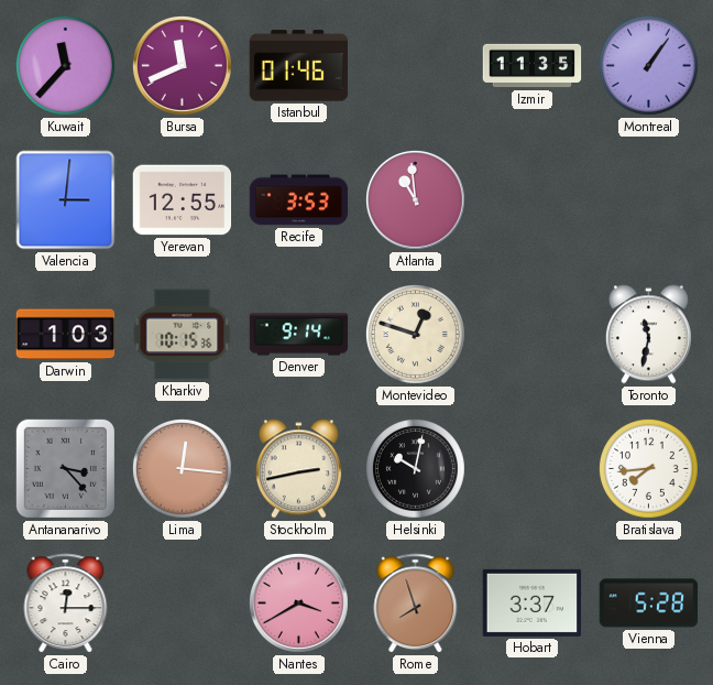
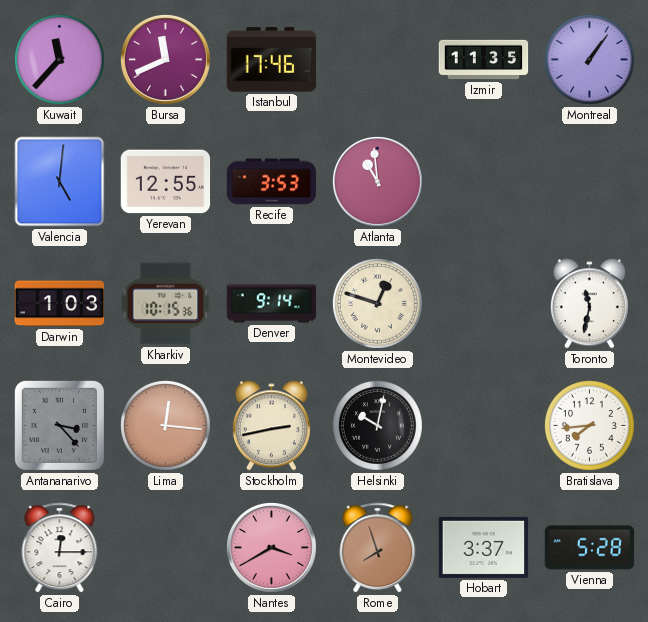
Istanbul: 01:46 -> 17:46
Valencia: 3:01 -> 5:01
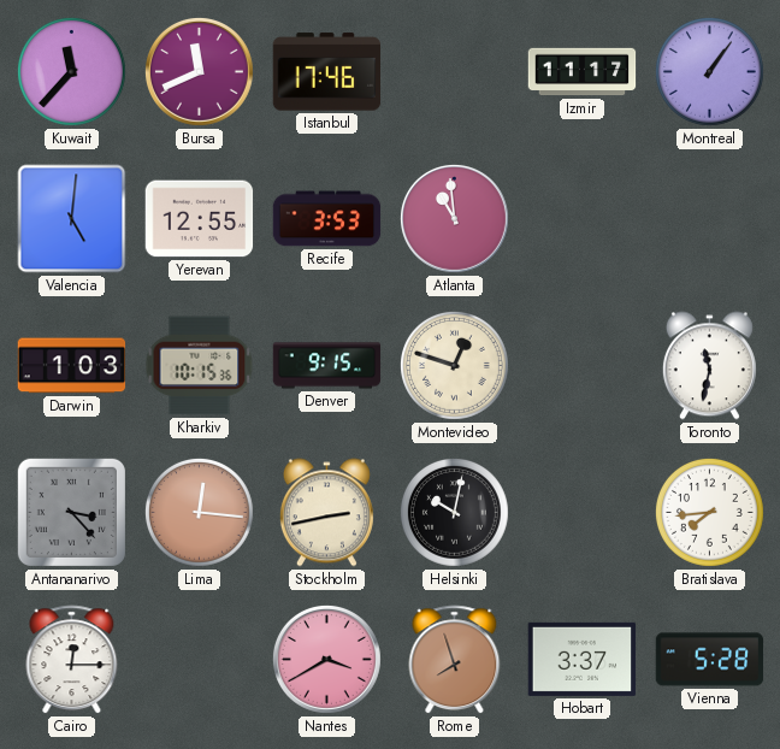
Izmir: 11:35 -> 11:17
Denver: 9:14 -> 9:15
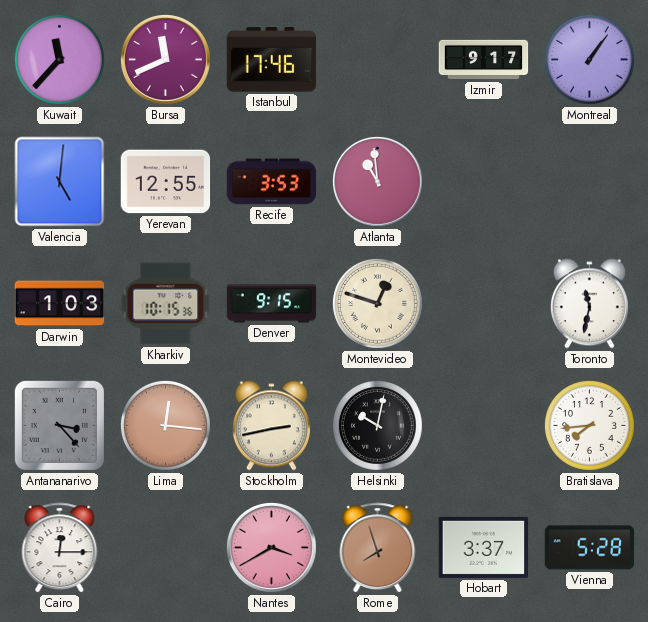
Izmir: 11:17 -> 9:17
